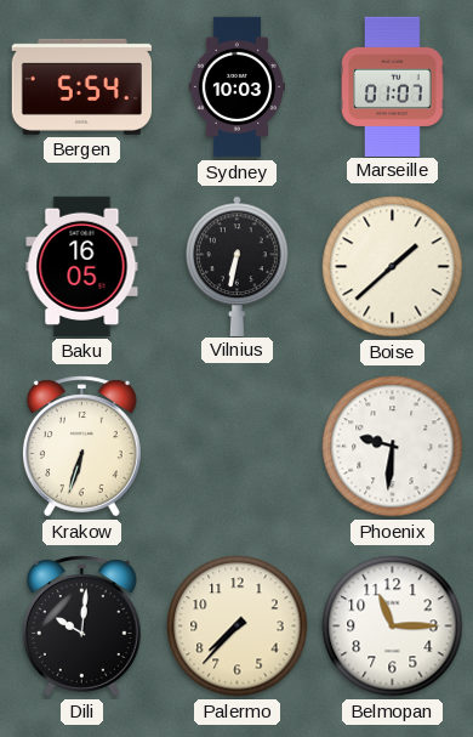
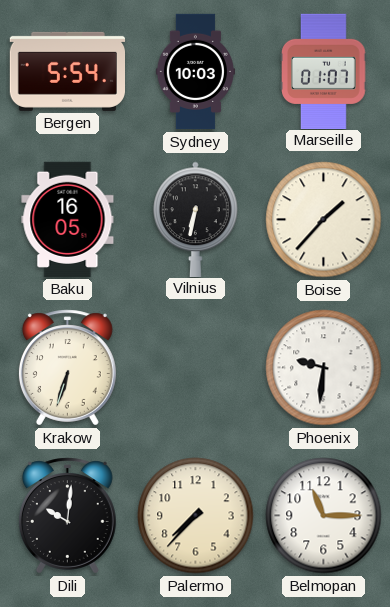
Boise: 1:38 -> 1:37
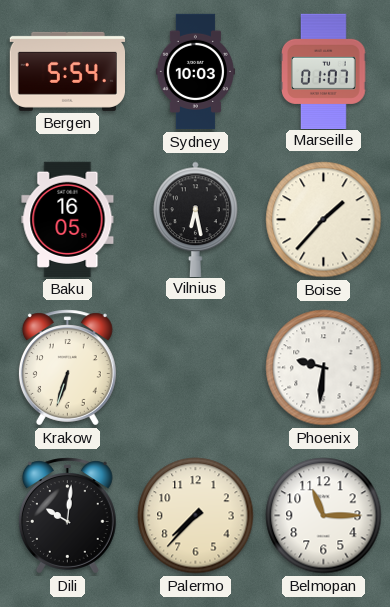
Vilnius: 6:32 -> 6:28
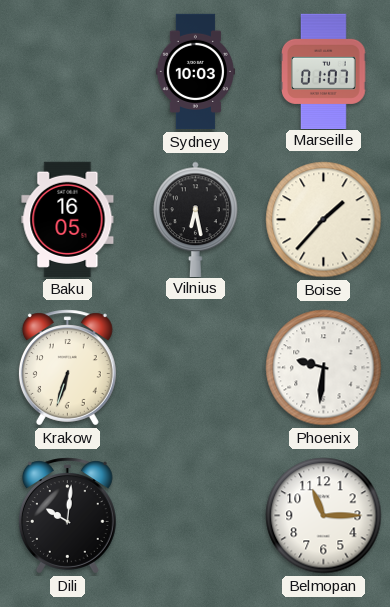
Bergen: 5:54 -> none
Palermo: 7:37 -> none
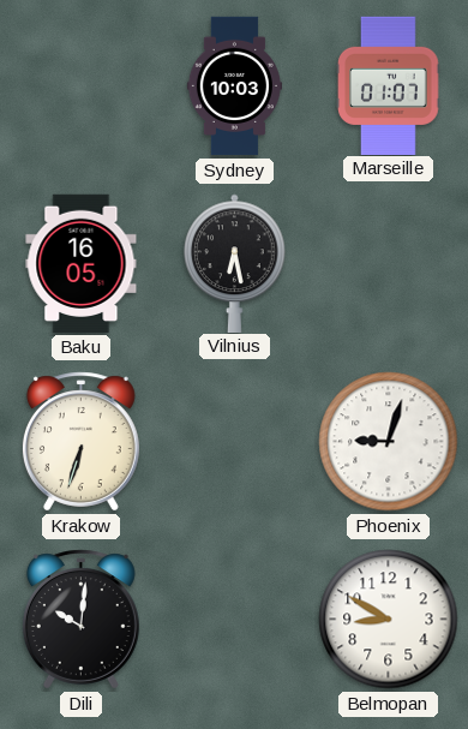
Boise: 1:37 -> none
Phoenix: 9:31 -> 9:03
Belmopan: 11:15 -> 8:50
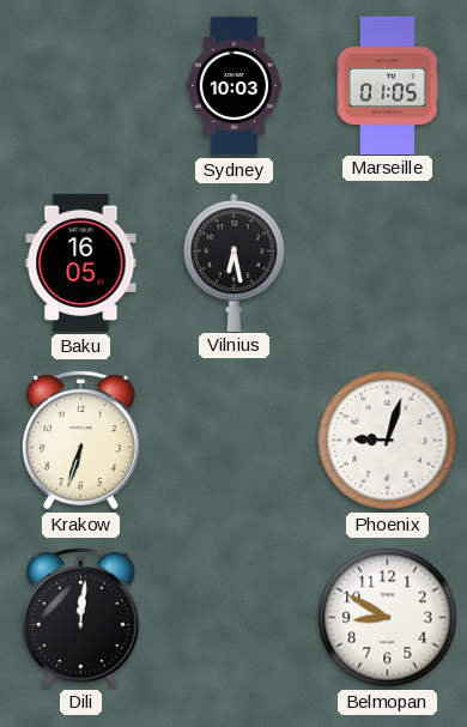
Marseille: 01:07 -> 01:05
Dili: 10:01 -> 12:01
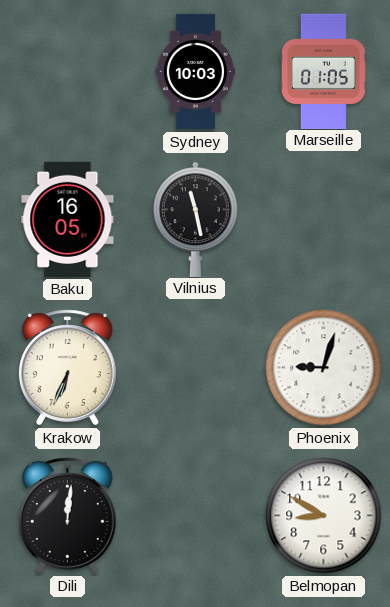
Vilnius: 6:28 -> 11:28
Krakow: 6:33 -> 6:34
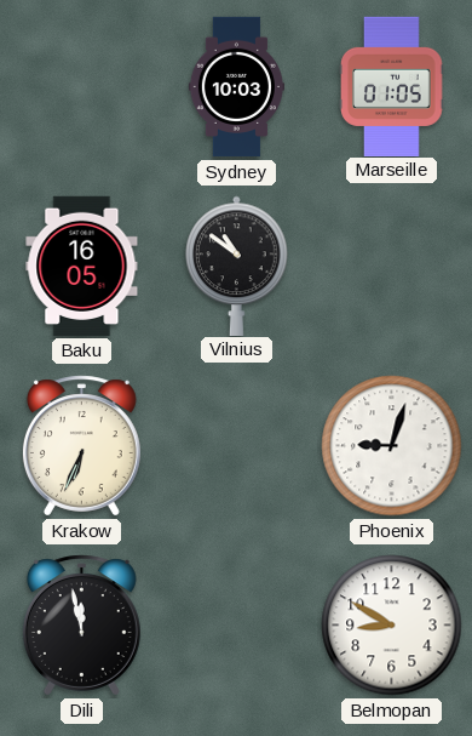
Vilnius: 11:28 -> 10:51
Dili: 12:01 -> 11:58
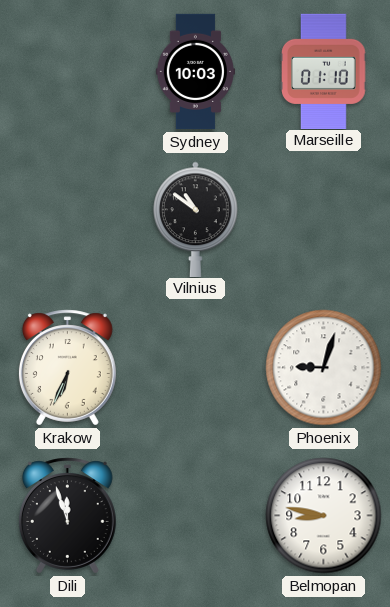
Marseille: 01:05 -> 01:10
Baku: 16:05 -> none
Dili: 11:58 -> 11:57
Belmopan: 8:50 -> 8:47
